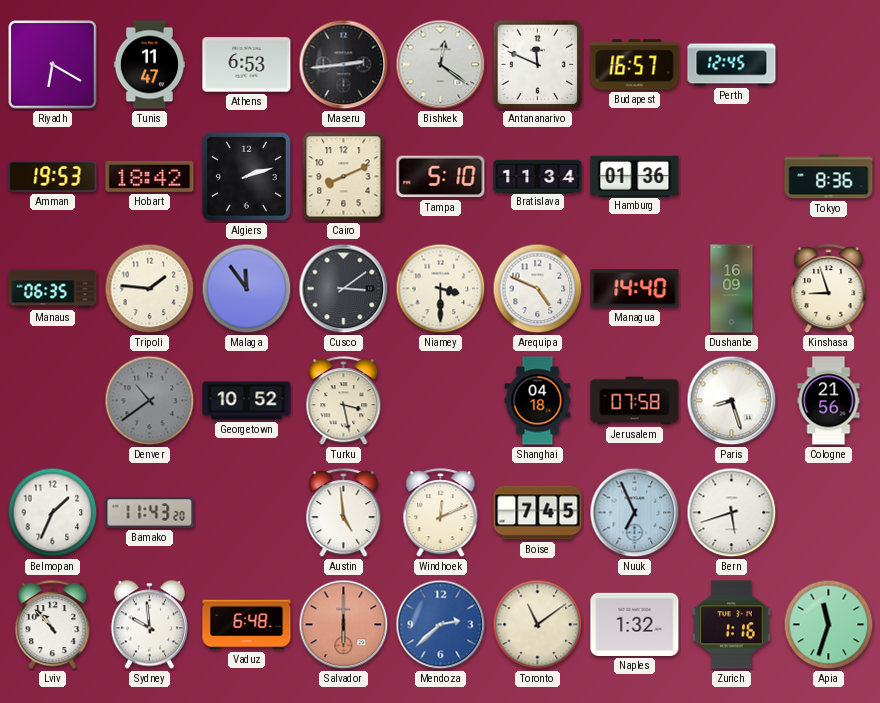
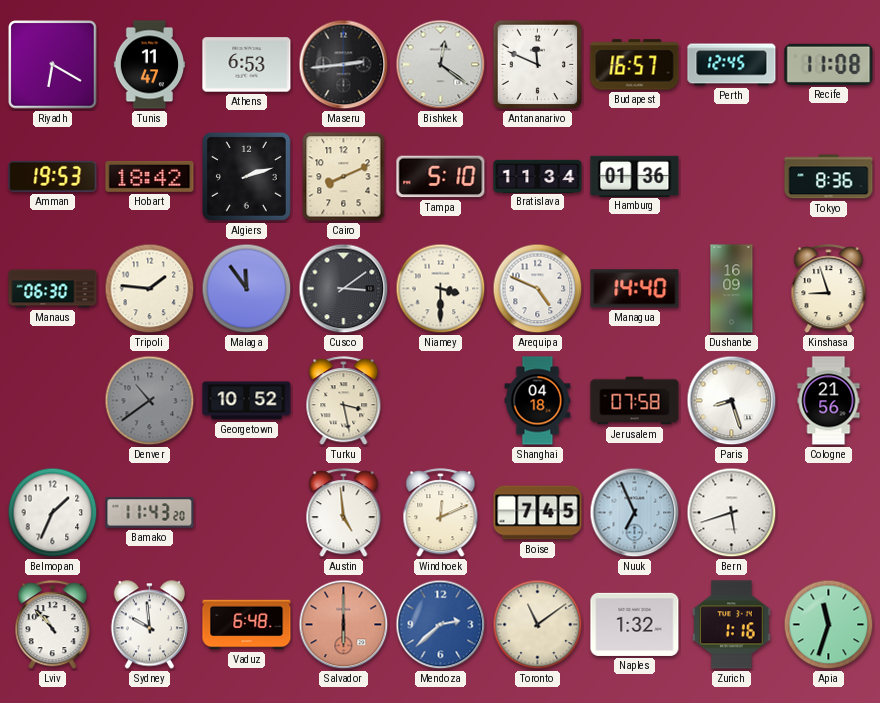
Recife: none -> 11:08
Manaus: 06:35 -> 06:30
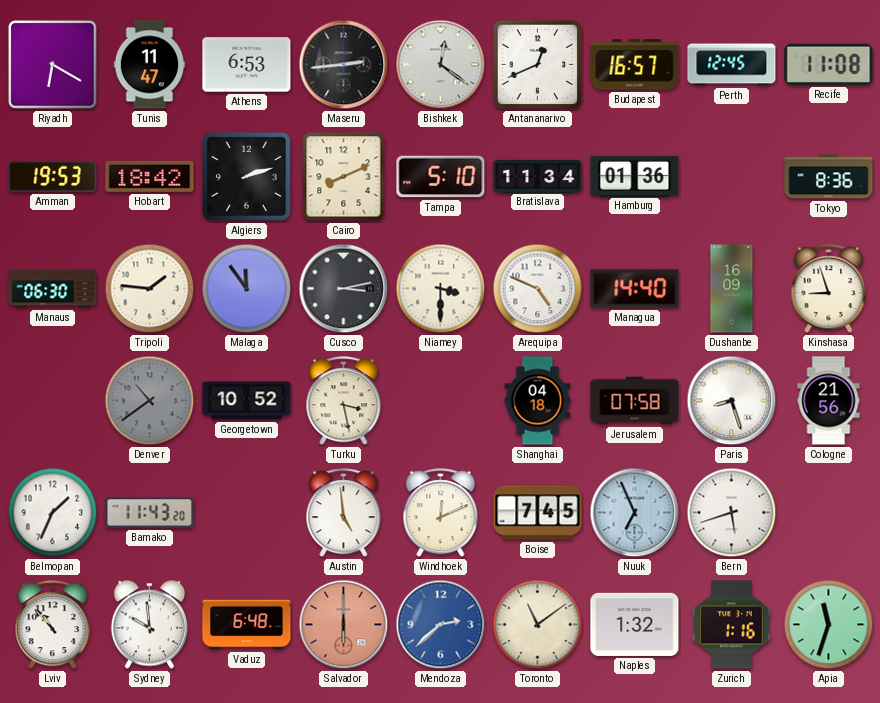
Antananarivo: 11:49 -> 12:41
Cusco: 3:09 -> 3:13
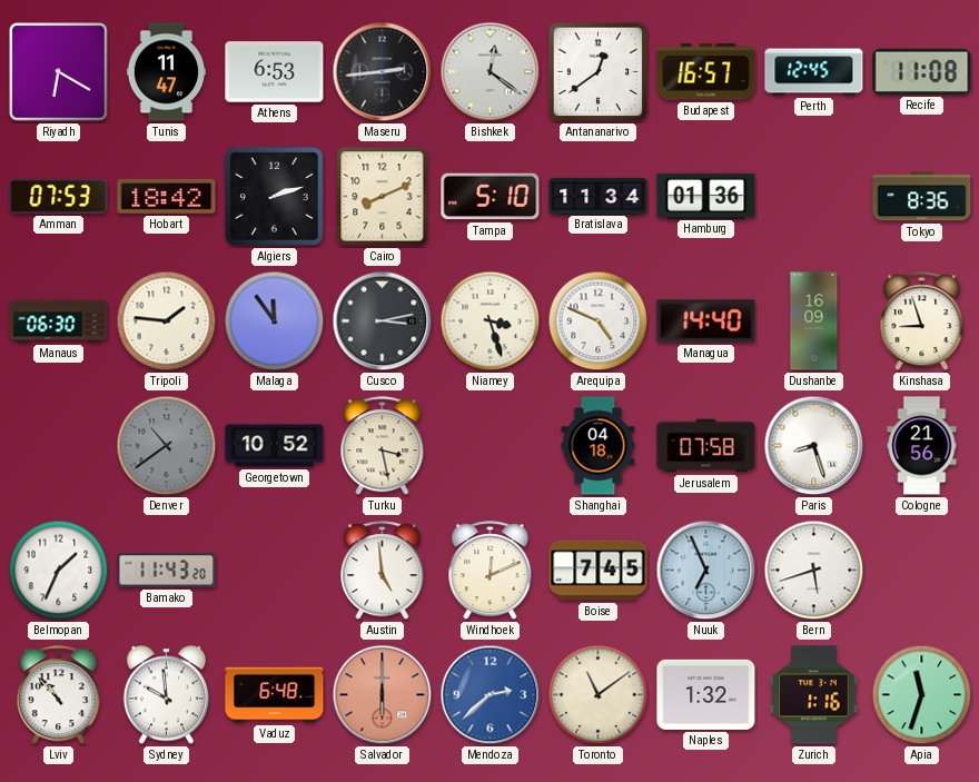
Antananarivo: 12:41 -> 12:39
Amman: 19:53 -> 07:53
Niamey: 3:30 -> 3:27
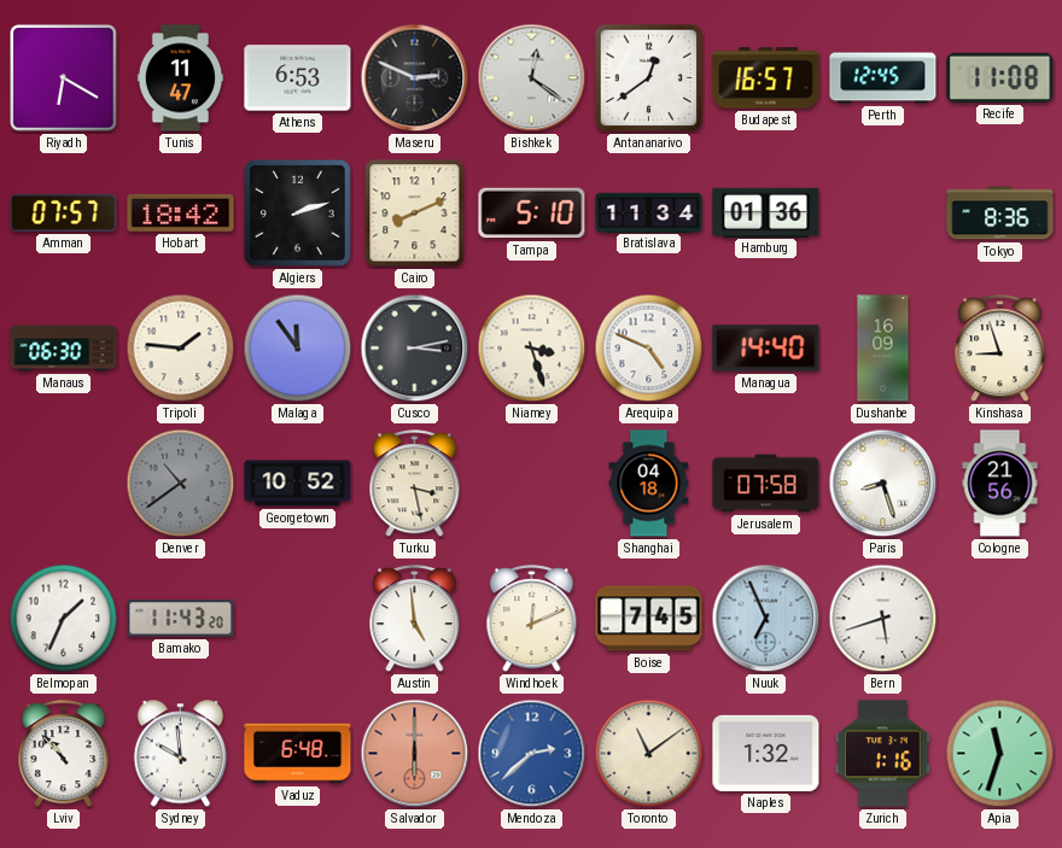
Maseru: 2:44 -> 2:49
Amman: 07:53 -> 07:57
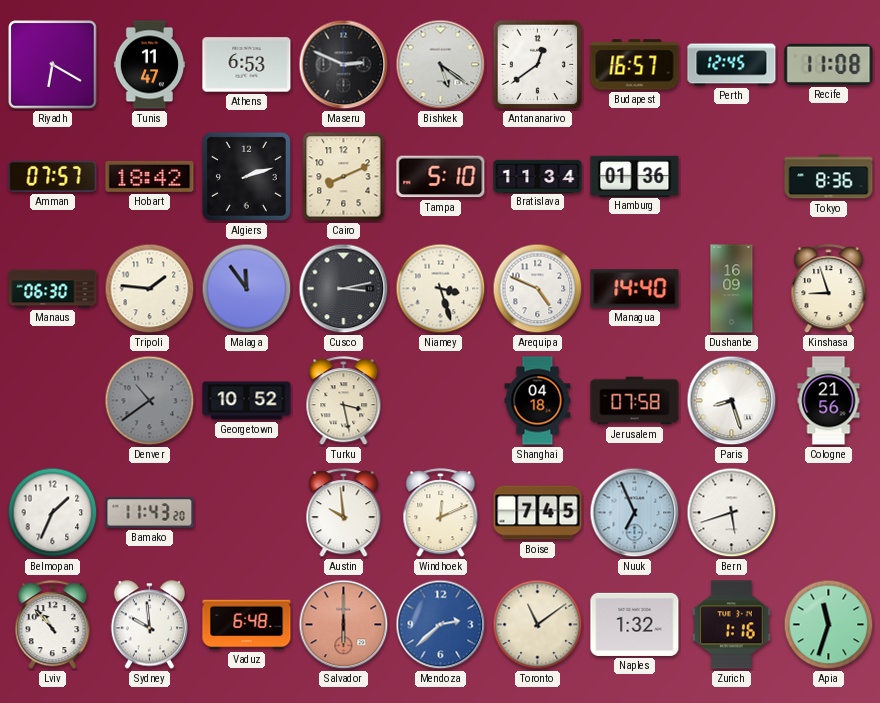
Bishkek: 12:21 -> 5:21
Austin: 4:59 -> 9:59
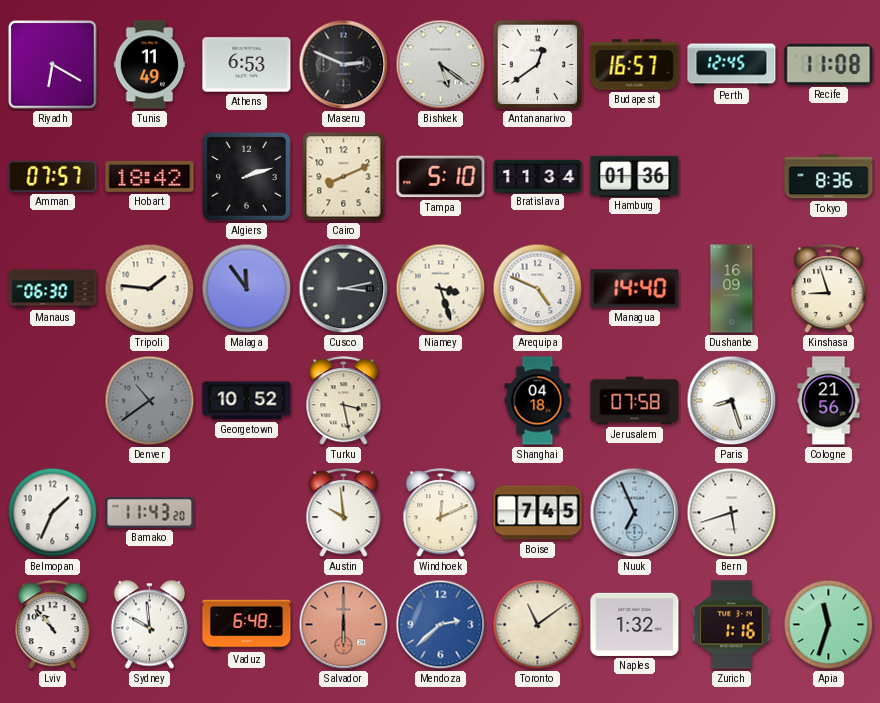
Tunis: 11:47 -> 11:49
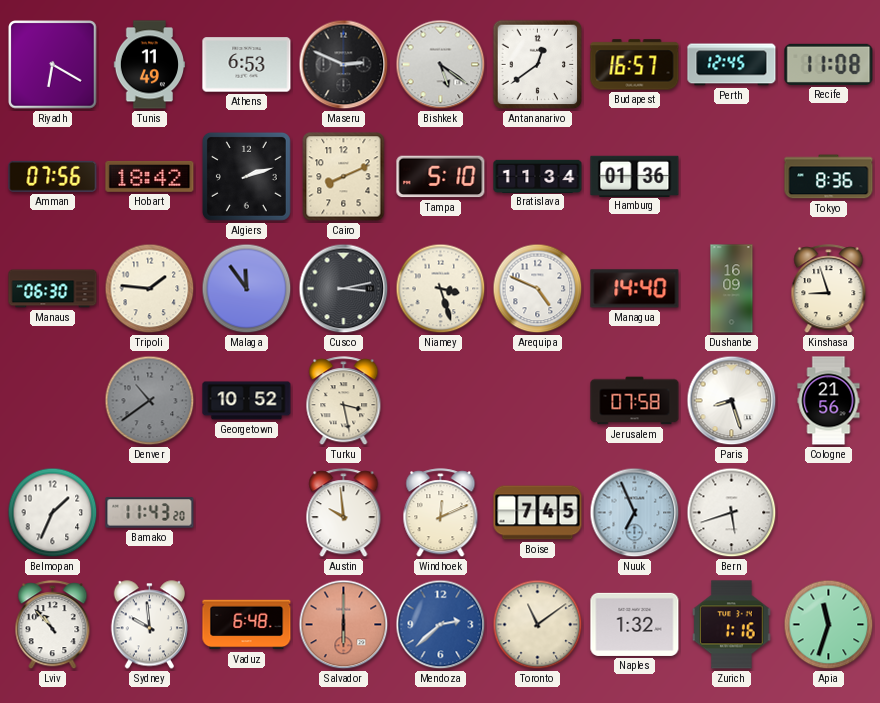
Amman: 07:57 -> 07:56
Shanghai: 04:18 -> none
